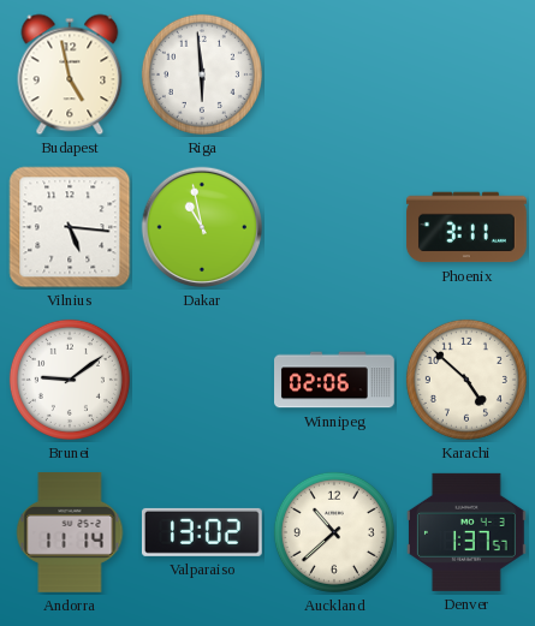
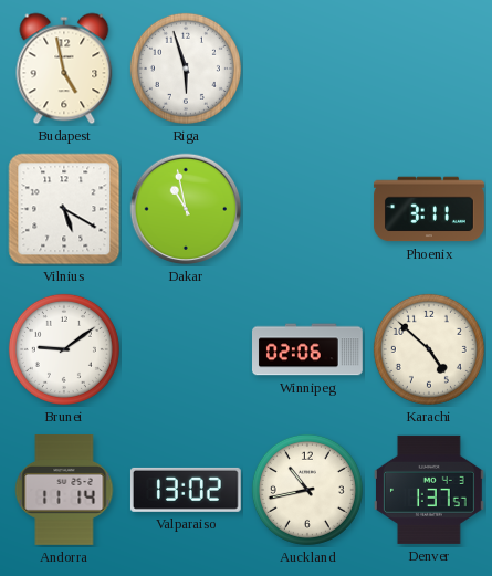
Riga: 5:59 -> 5:57
Vilnius: 5:16 -> 5:20
Auckland: 10:38 -> 10:43
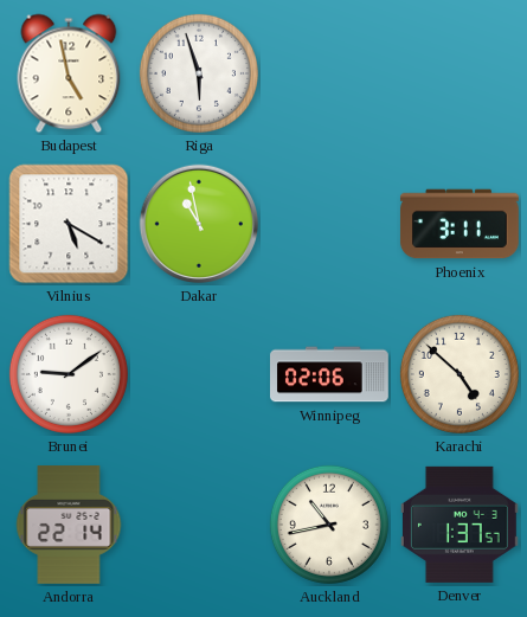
Andorra: 11:14 -> 22:14
Valparaiso: 13:02 -> none
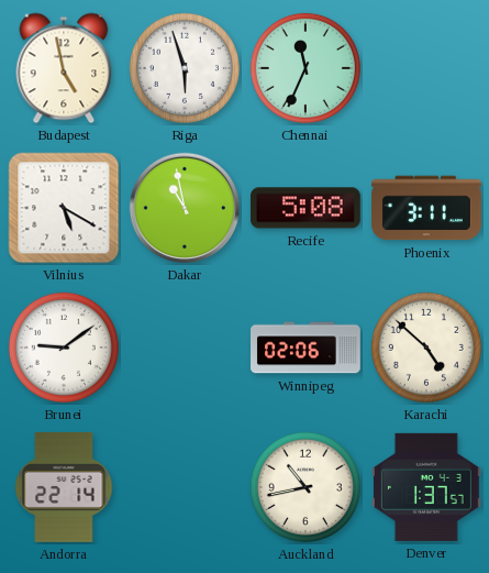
Chennai: none -> 11:34
Recife: none -> 5:08
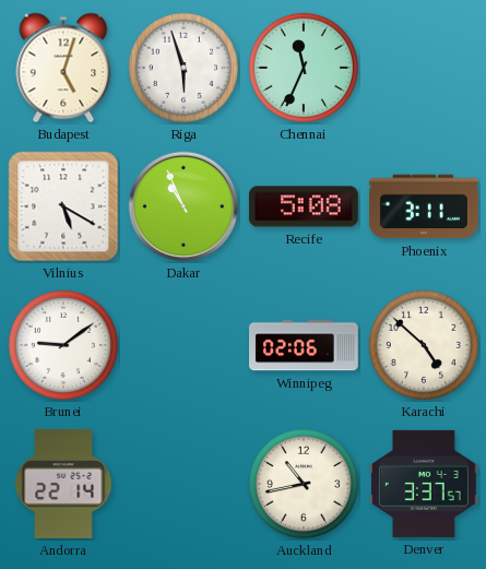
Budapest: 4:58 -> 5:03
Dakar: 10:58 -> 10:56
Denver: 1:37 -> 3:37
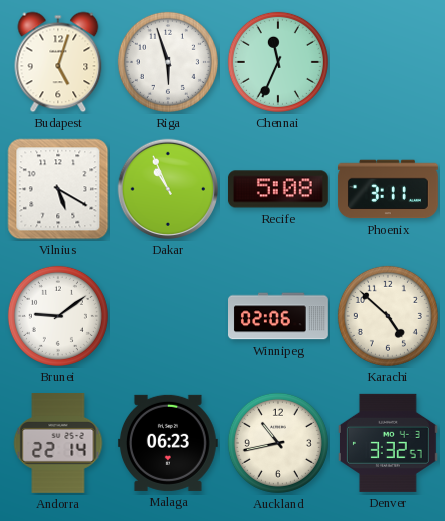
Malaga: none -> 06:23
Denver: 3:37 -> 3:32
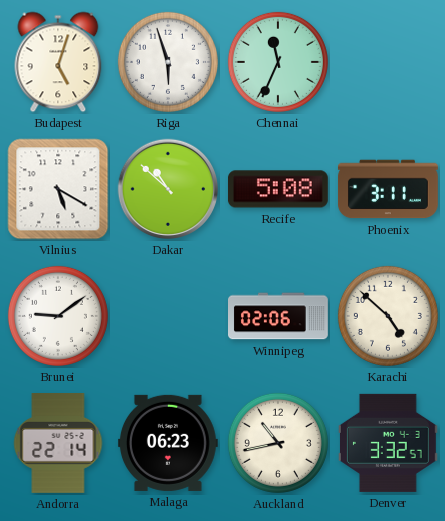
Dakar: 10:56 -> 10:52
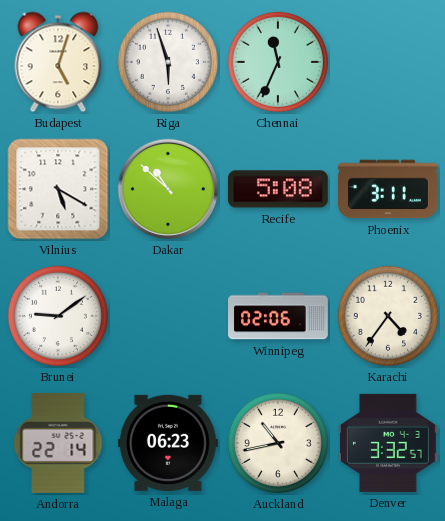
Karachi: 4:52 -> 4:36
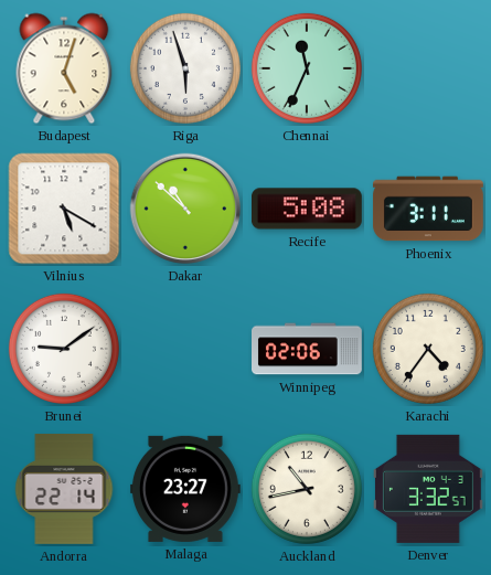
Malaga: 06:23 -> 23:27
